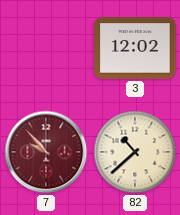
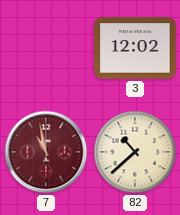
7: 9:53 -> 10:58
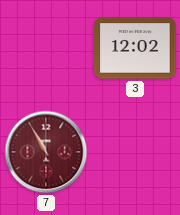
7: 10:58 -> 10:55
82: 10:38 -> none
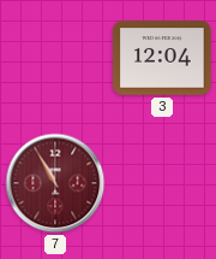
3: 12:02 -> 12:04
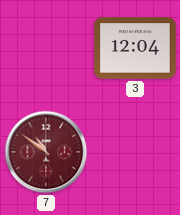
7: 10:55 -> 10:51
